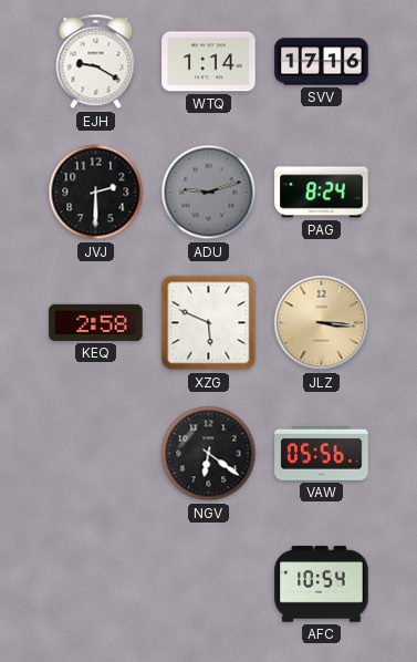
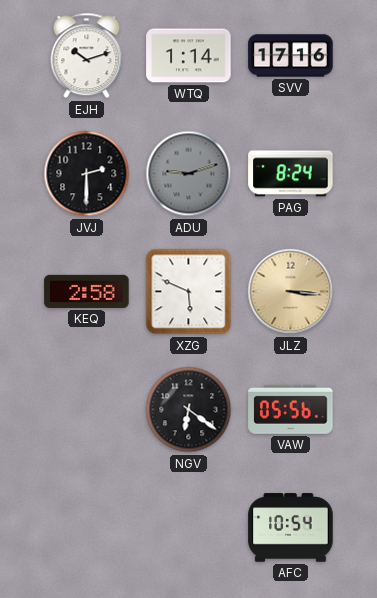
EJH: 9:20 -> 10:12
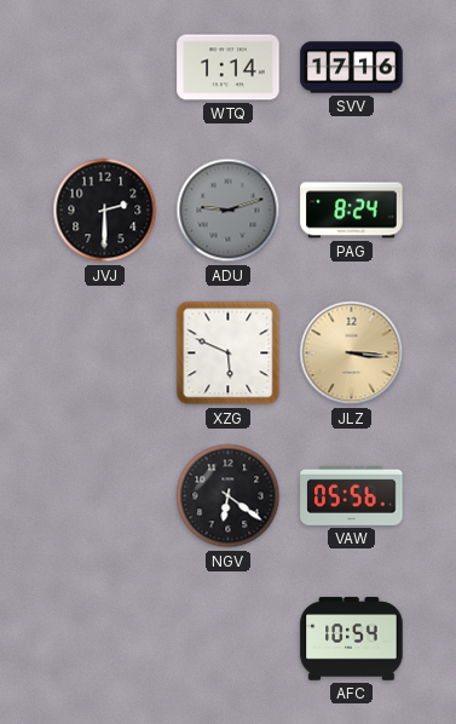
EJH: 10:12 -> none
KEQ: 2:58 -> none
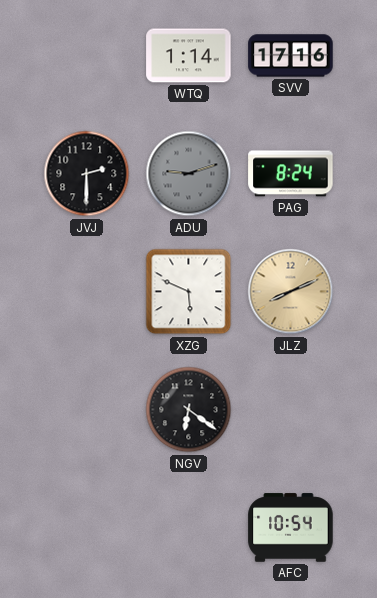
JLZ: 3:16 -> 8:11
VAW: 05:56 -> none
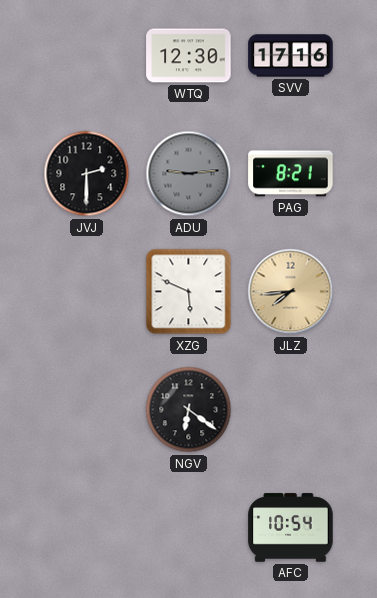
WTQ: 1:14 -> 12:30
ADU: 9:12 -> 9:14
PAG: 8:24 -> 8:21
JLZ: 8:11 -> 7:44
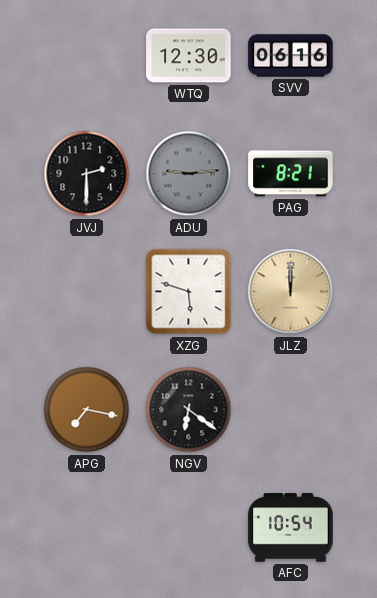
SVV: 17:16 -> 06:16
XZG: 5:49 -> 5:48
JLZ: 7:44 -> 12:00
APG: none -> 7:17
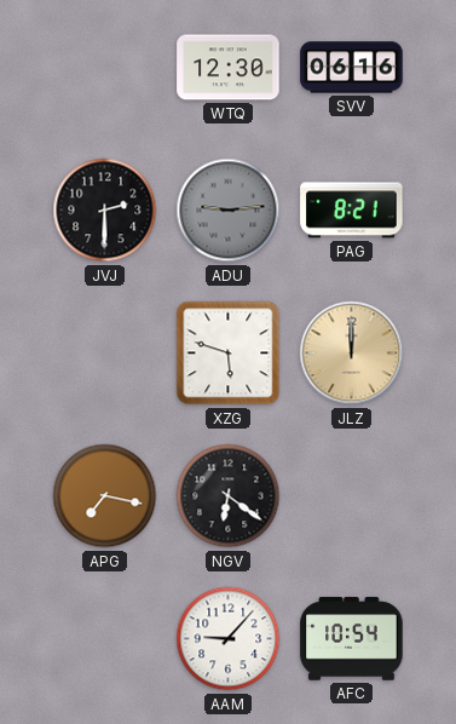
AAM: none -> 9:07
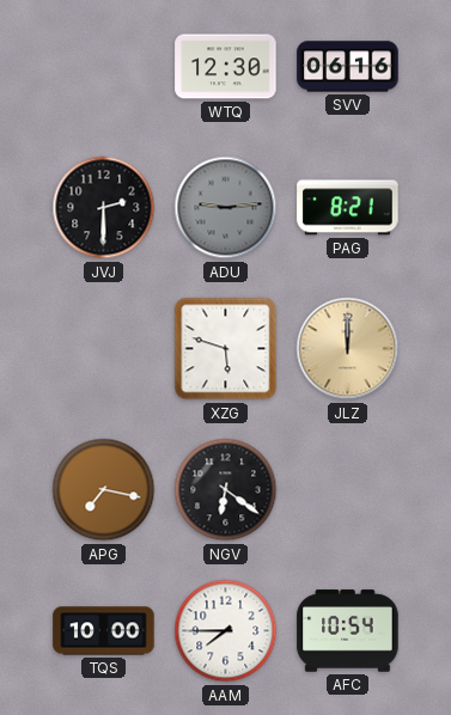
TQS: none -> 10:00
AAM: 9:07 -> 7:45
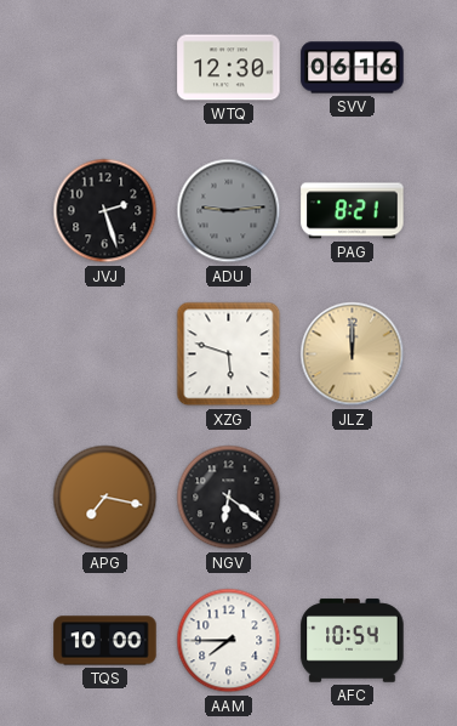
JVJ: 2:30 -> 2:27
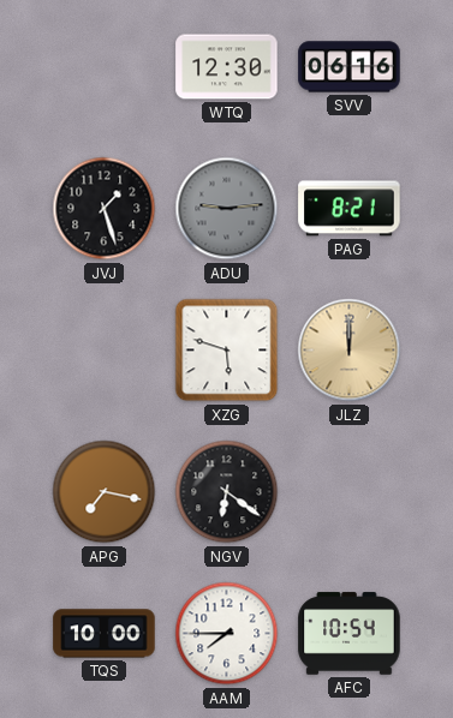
JVJ: 2:27 -> 1:27
